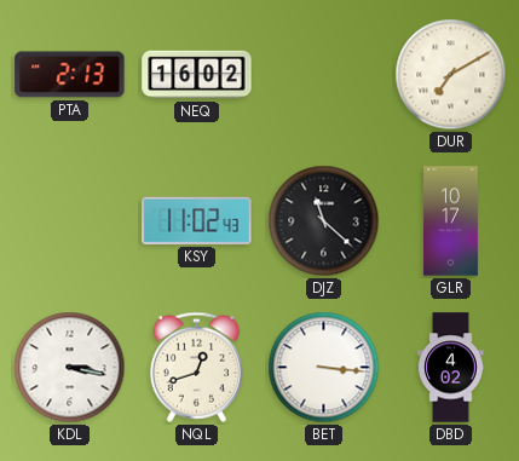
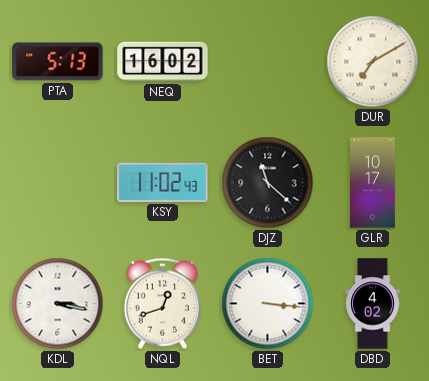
PTA: 2:13 -> 5:13
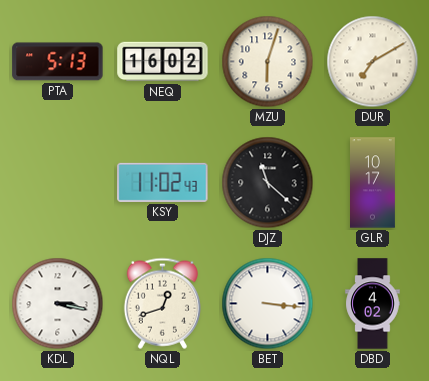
MZU: none -> 6:03
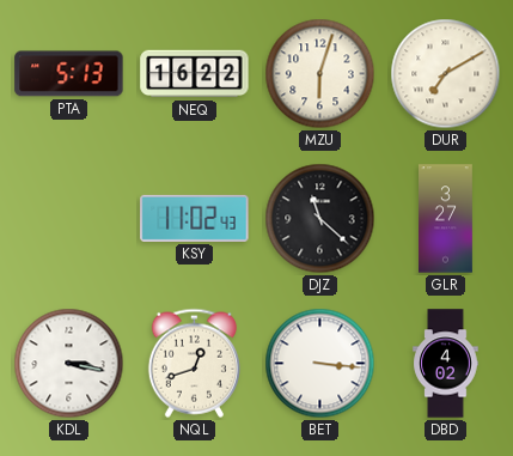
NEQ: 16:02 -> 16:22
GLR: 10:17 -> 3:27
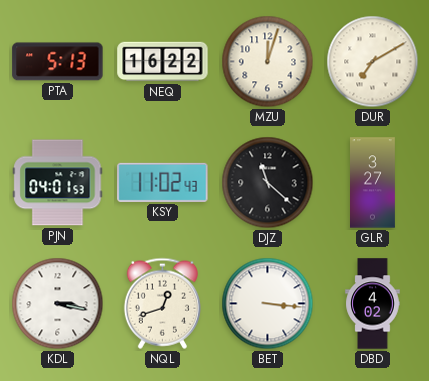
MZU: 6:03 -> 12:03
PJN: none -> 04:01
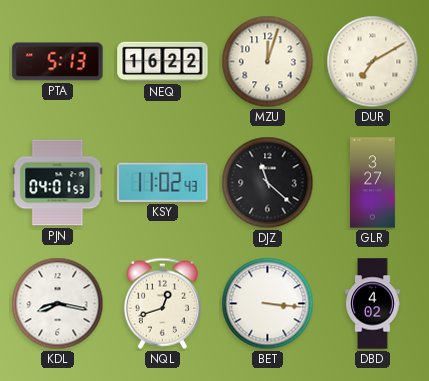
KDL: 3:17 -> 8:17
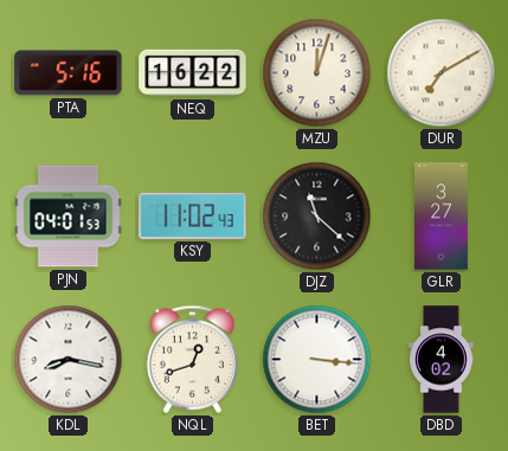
PTA: 5:13 -> 5:16
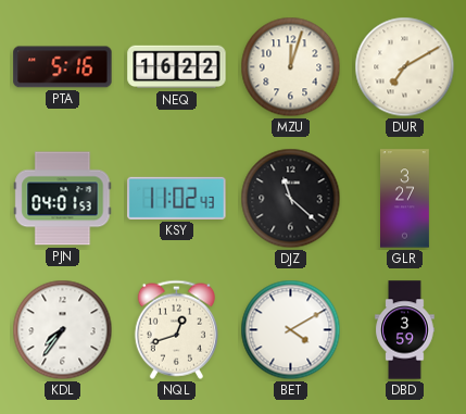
KDL: 8:17 -> 7:36
BET: 3:16 -> 4:10
DBD: 4:02 -> 3:59
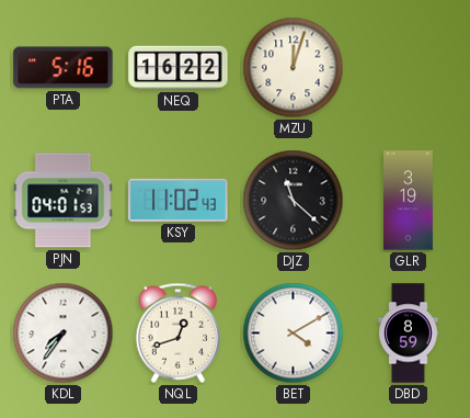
DUR: 7:10 -> none
GLR: 3:27 -> 3:19
DBD: 3:59 -> 8:59
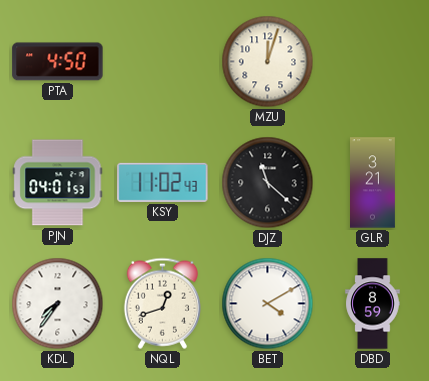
PTA: 5:16 -> 4:50
NEQ: 16:22 -> none
GLR: 3:19 -> 3:21
